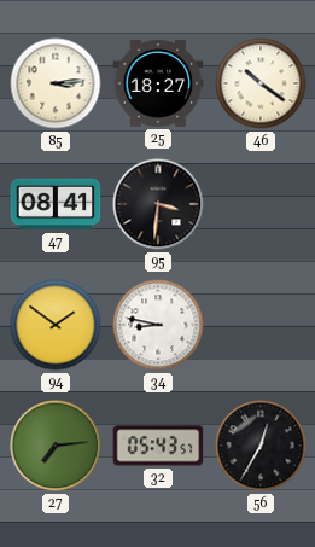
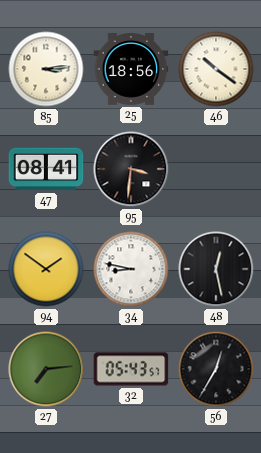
25: 18:27 -> 18:56
48: none -> 12:28
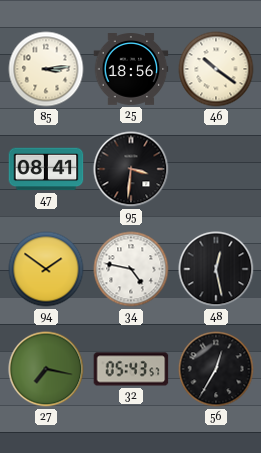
34: 8:47 -> 4:47
27: 7:14 -> 7:17
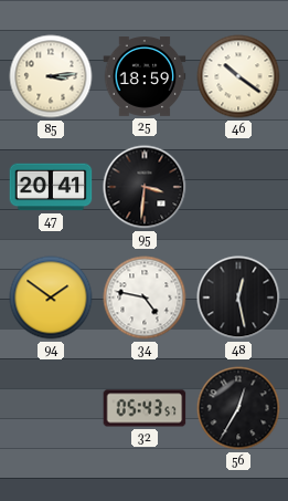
25: 18:56 -> 18:59
47: 08:41 -> 20:41
27: 7:17 -> none
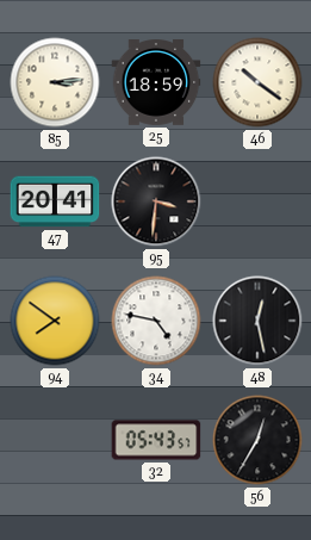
94: 1:51 -> 7:51
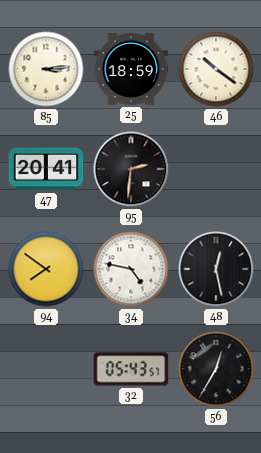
95: 3:31 -> 2:31
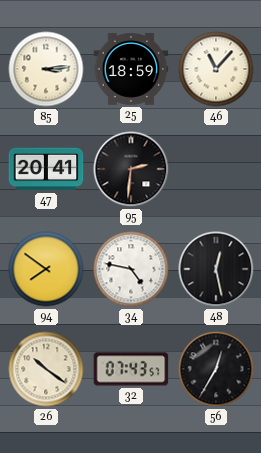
46: 10:21 -> 11:07
26: none -> 10:21
32: 05:43 -> 07:43
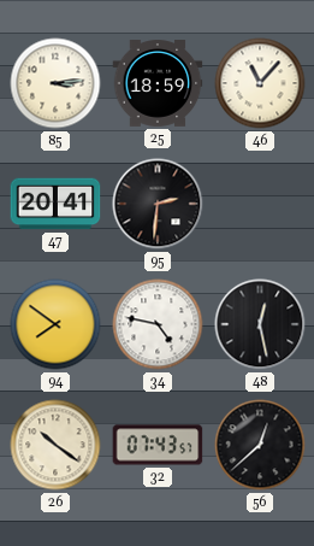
56: 12:35 -> 12:38
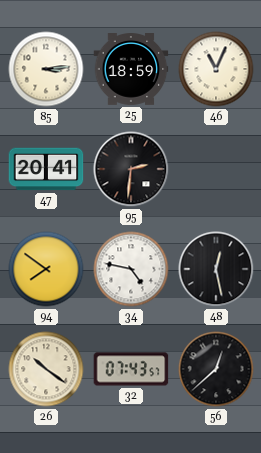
46: 11:07 -> 11:04
